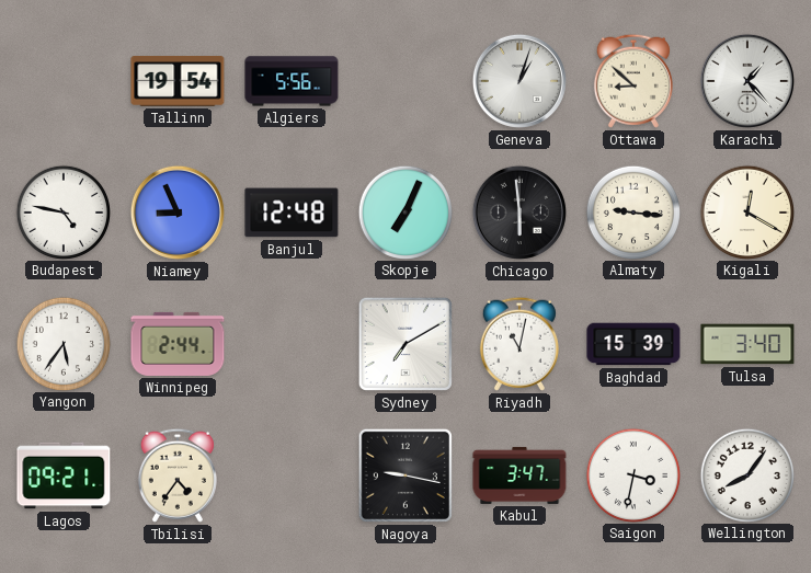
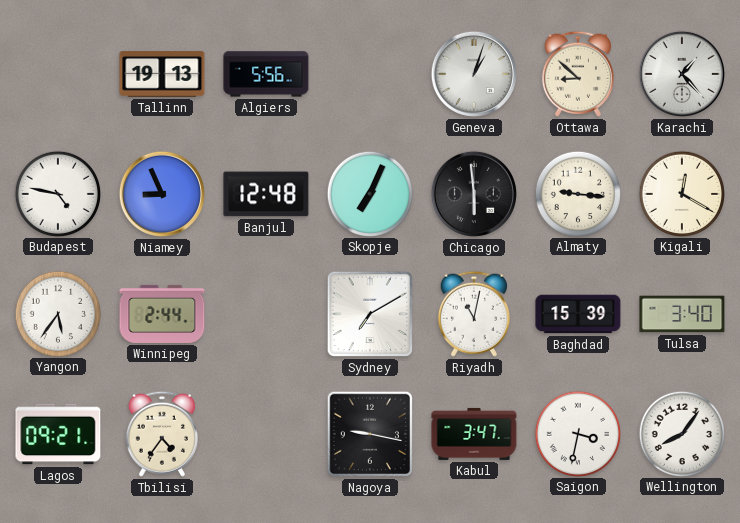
Tallinn: 19:54 -> 19:13
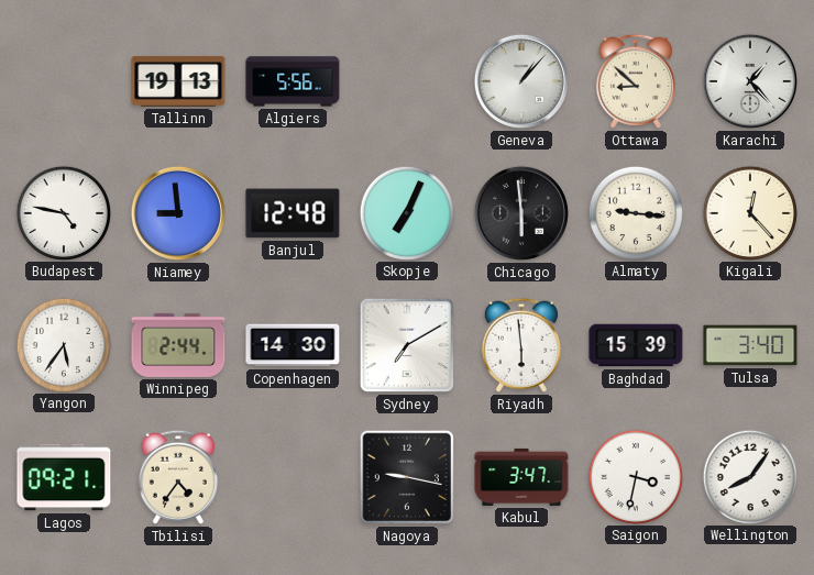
Geneva: 1:03 -> 1:07
Niamey: 8:56 -> 8:59
Kigali: 12:20 -> 12:23
Copenhagen: none -> 14:30
Riyadh: 11:02 -> 5:59
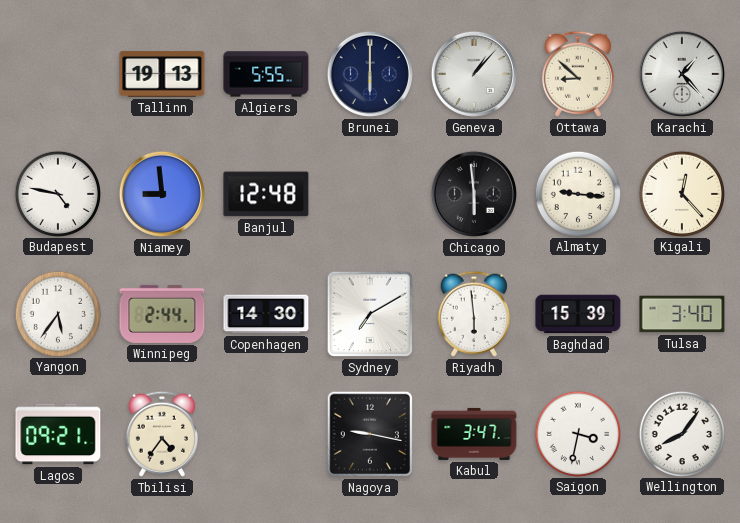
Algiers: 5:56 -> 5:55
Brunei: none -> 6:00
Skopje: 7:04 -> none
